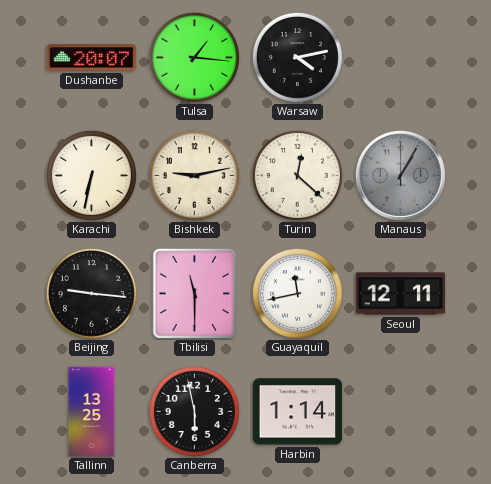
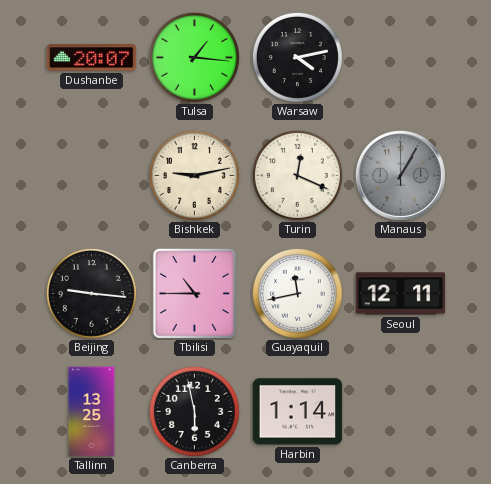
Karachi: 6:32 -> none
Turin: 12:22 -> 12:19
Tbilisi: 11:30 -> 10:45
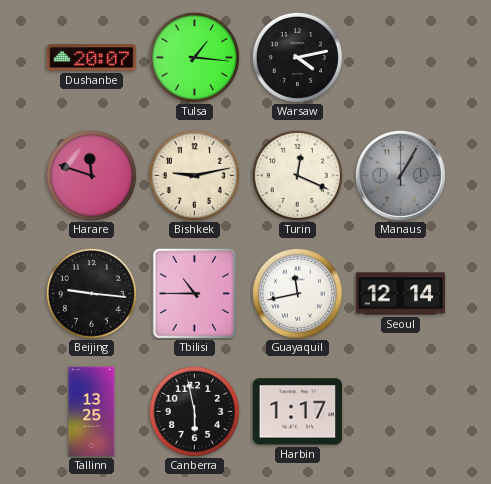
Harare: none -> 11:48
Seoul: 12:11 -> 12:14
Harbin: 1:14 -> 1:17
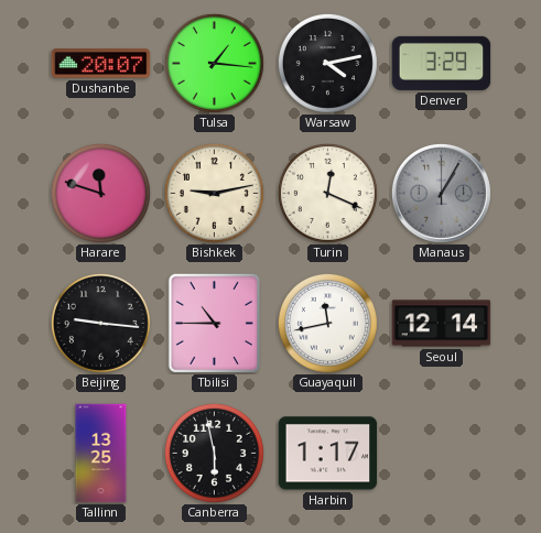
Denver: none -> 3:29
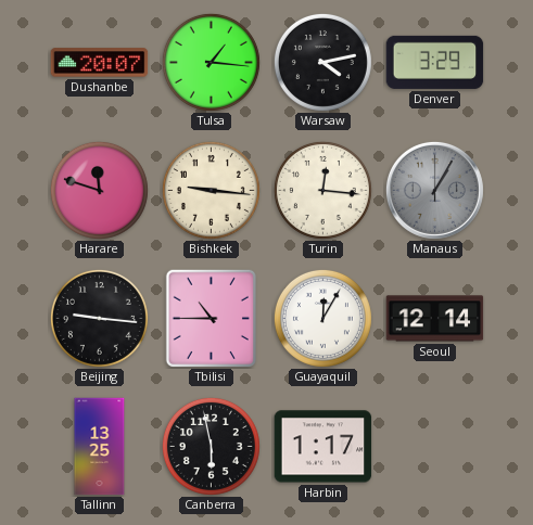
Bishkek: 9:13 -> 9:16
Turin: 12:19 -> 12:16
Guayaquil: 11:43 -> 12:05
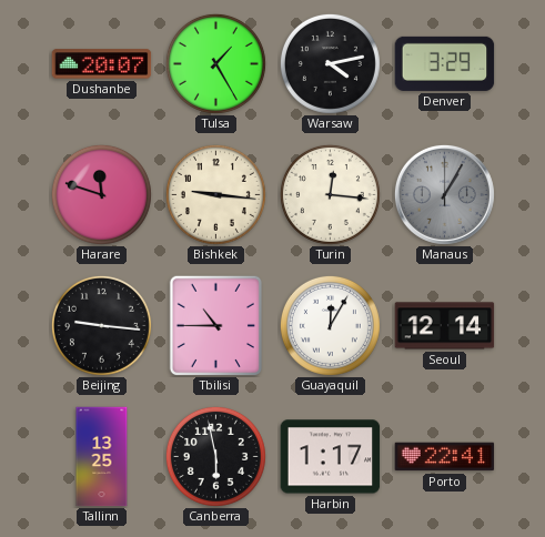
Tulsa: 1:16 -> 1:25
Porto: none -> 22:41
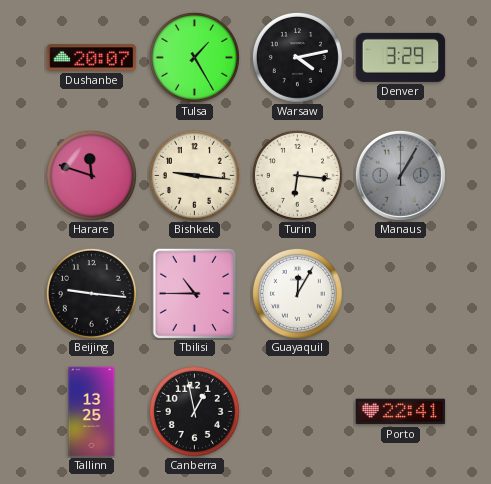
Turin: 12:16 -> 6:16
Seoul: 12:14 -> none
Canberra: 5:58 -> 12:58
Harbin: 1:17 -> none
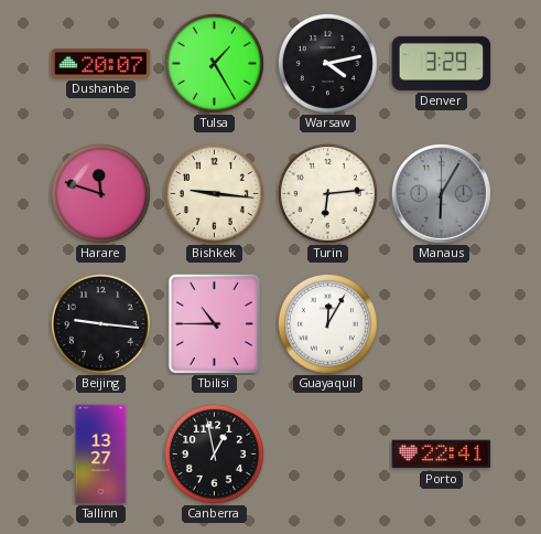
Turin: 6:16 -> 6:14
Manaus: 1:05 -> 6:05
Tallinn: 13:25 -> 13:27
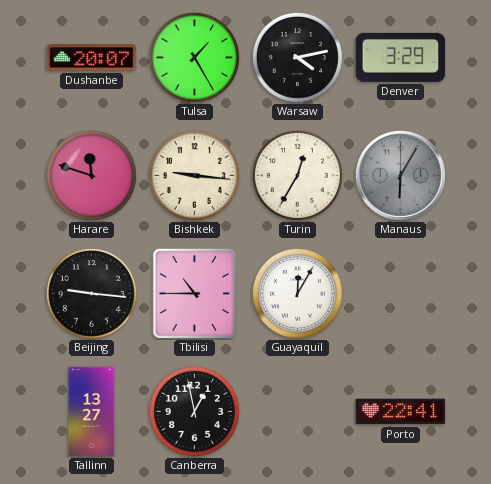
Turin: 6:14 -> 12:35
